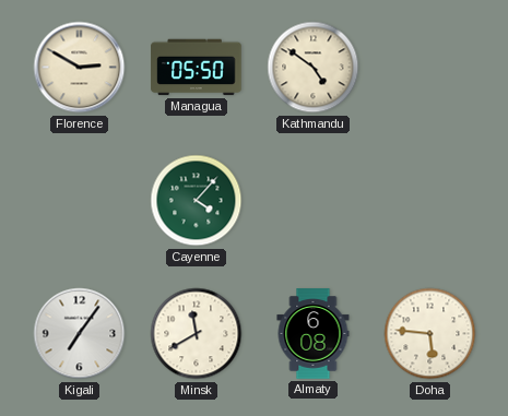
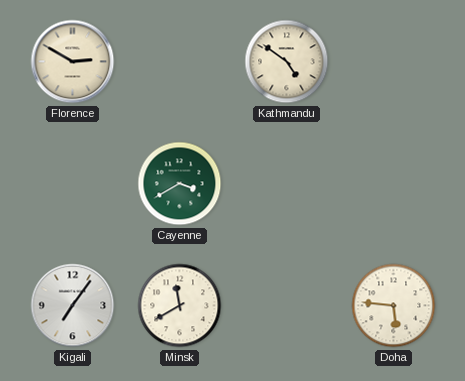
Managua: 05:50 -> none
Cayenne: 4:07 -> 3:40
Almaty: 6:08 -> none
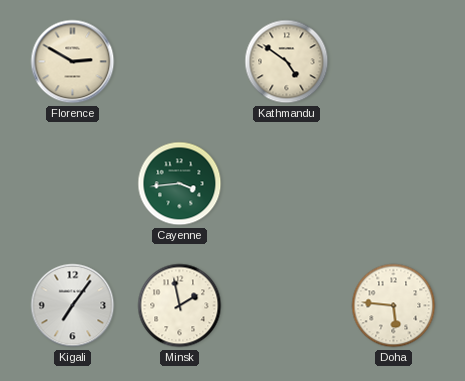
Cayenne: 3:40 -> 3:44
Minsk: 11:40 -> 1:58
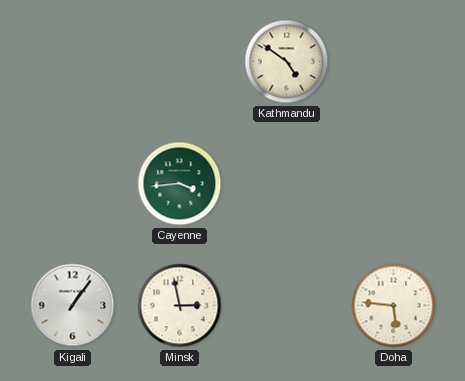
Florence: 2:50 -> none
Kigali: 7:06 -> 1:06
Minsk: 1:58 -> 2:58
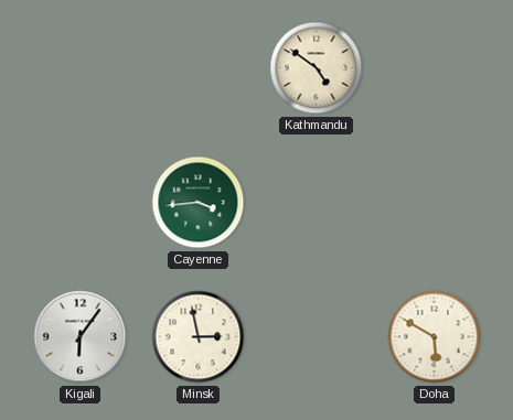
Kigali: 1:06 -> 6:06
Doha: 5:46 -> 5:50
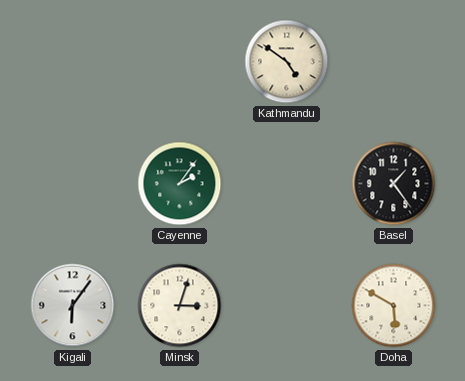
Cayenne: 3:44 -> 2:06
Basel: none -> 1:24
Minsk: 2:58 -> 3:03
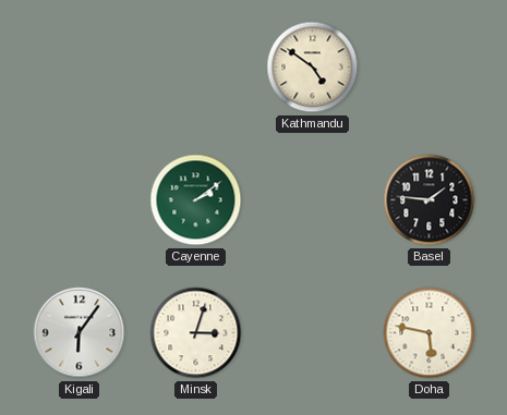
Cayenne: 2:06 -> 2:09
Basel: 1:24 -> 1:46
Doha: 5:50 -> 5:47
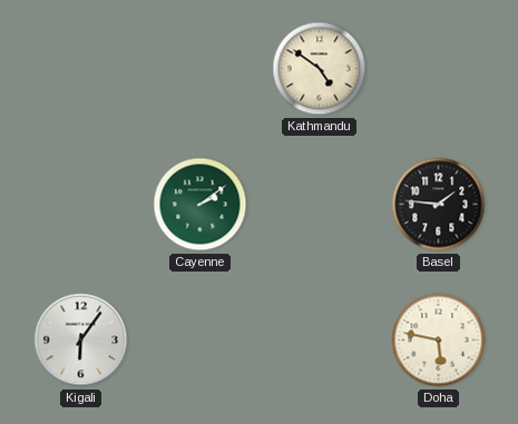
Minsk: 3:03 -> none
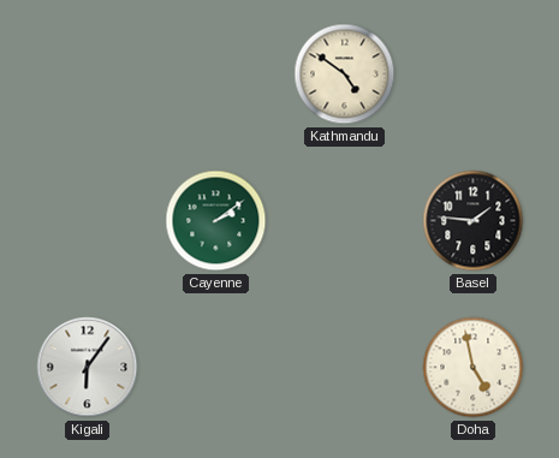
Doha: 5:47 -> 4:58
